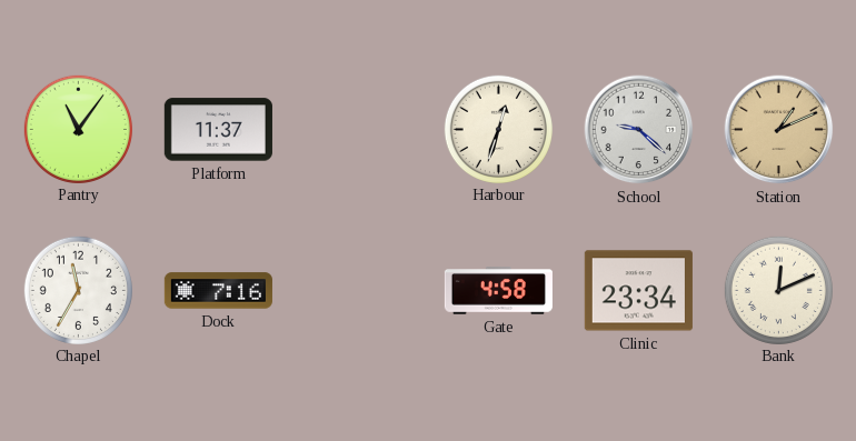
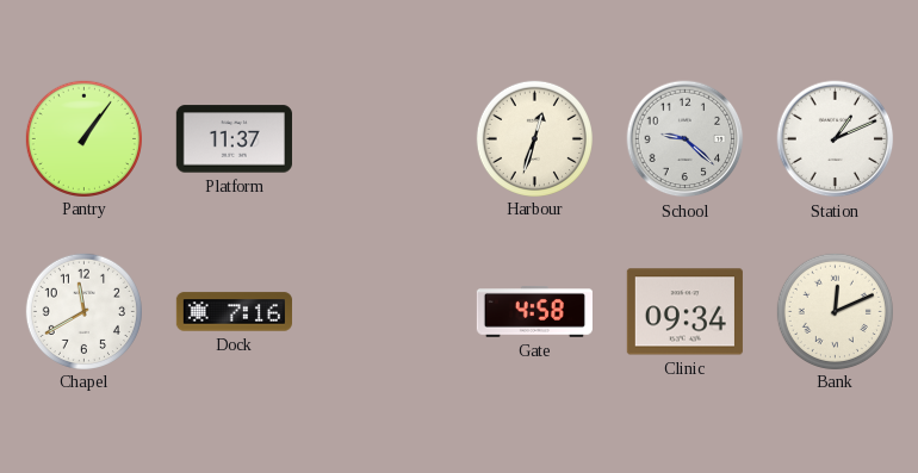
Pantry: 11:06 -> 1:06
Station dial: champagne -> white
Chapel: 11:35 -> 11:40
Clinic: 23:34 -> 09:34
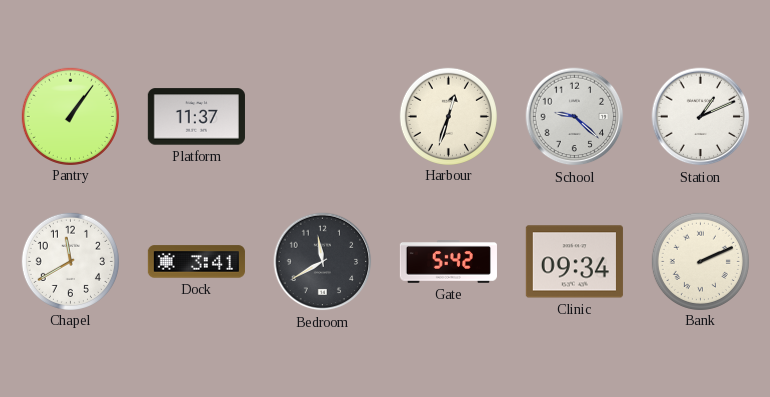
Dock: 7:16 -> 3:41
Bedroom: none -> 11:40
Gate: 4:58 -> 5:42
Bank: 12:11 -> 2:11
